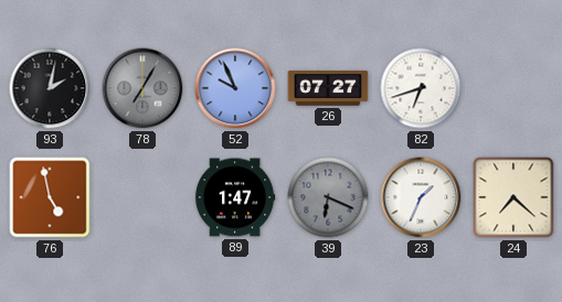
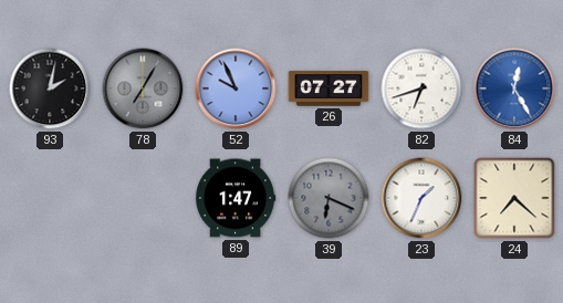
84: none -> 12:25
76: 4:58 -> none
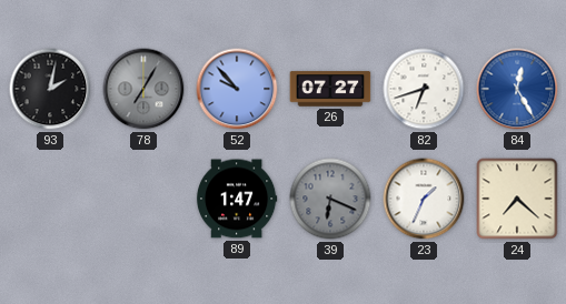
52: 9:56 -> 9:53
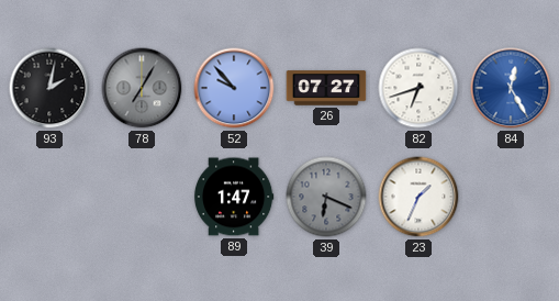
24: 7:22 -> none
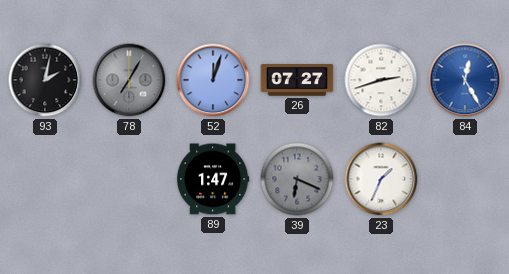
52: 9:53 -> 12:03
82: 6:42 -> 2:42
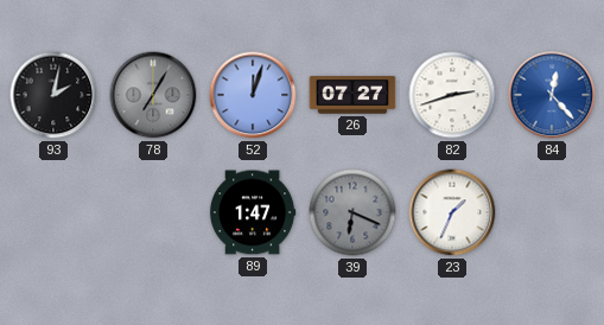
84: 12:25 -> 12:23
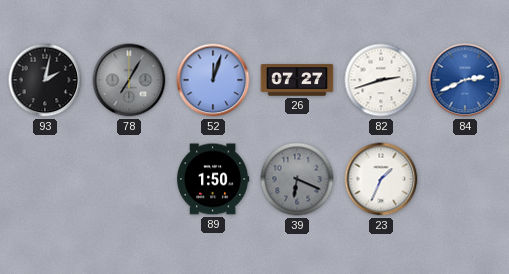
84: 12:23 -> 2:41
89: 1:47 -> 1:50
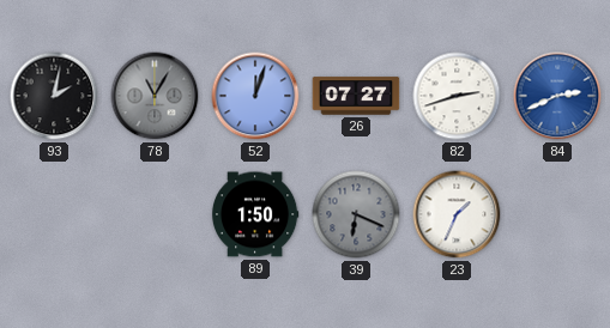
78: 7:05 -> 11:05
